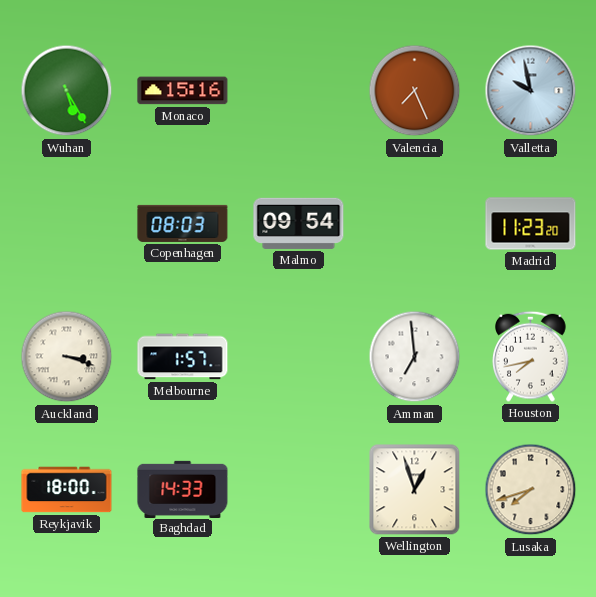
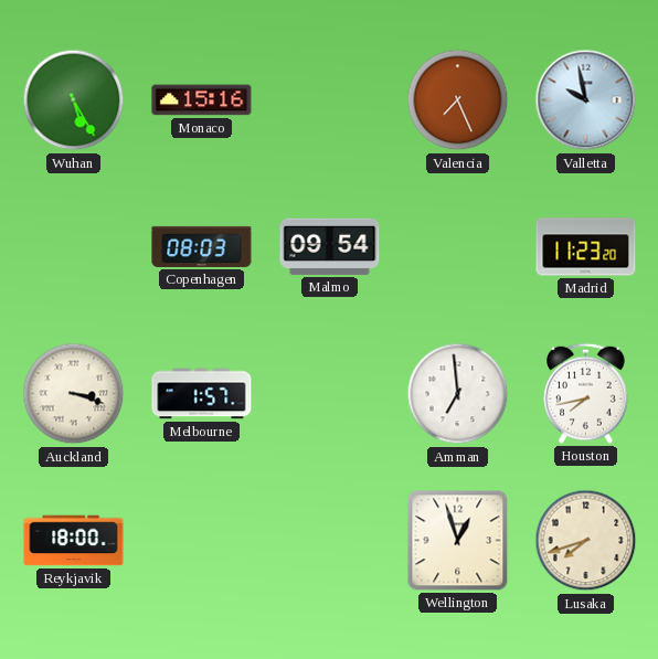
Baghdad: 14:33 -> none
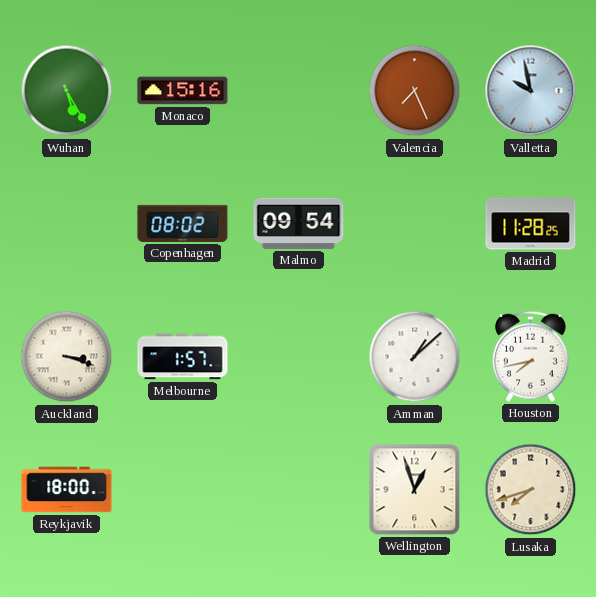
Copenhagen: 08:03 -> 08:02
Madrid: 11:23 -> 11:28
Amman: 6:59 -> 1:08
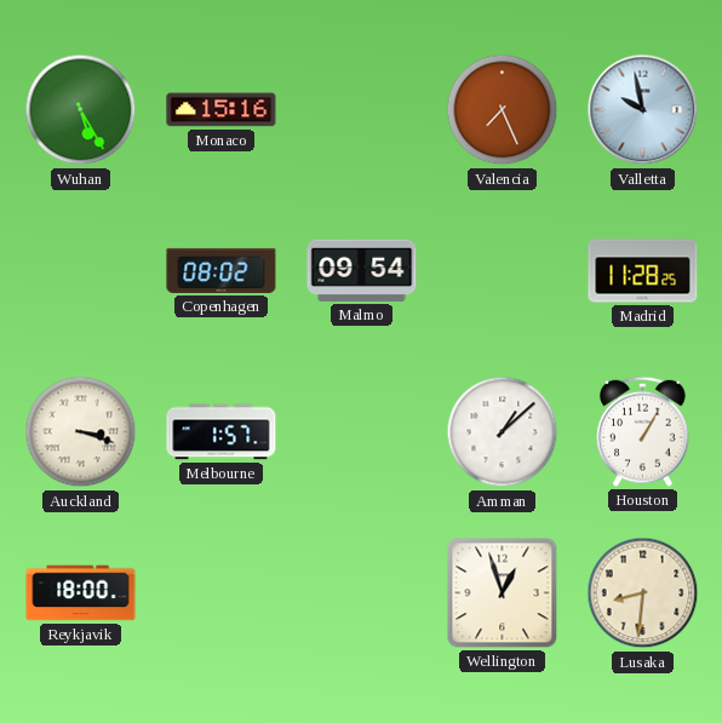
Houston: 7:43 -> 1:05
Lusaka: 7:42 -> 8:31
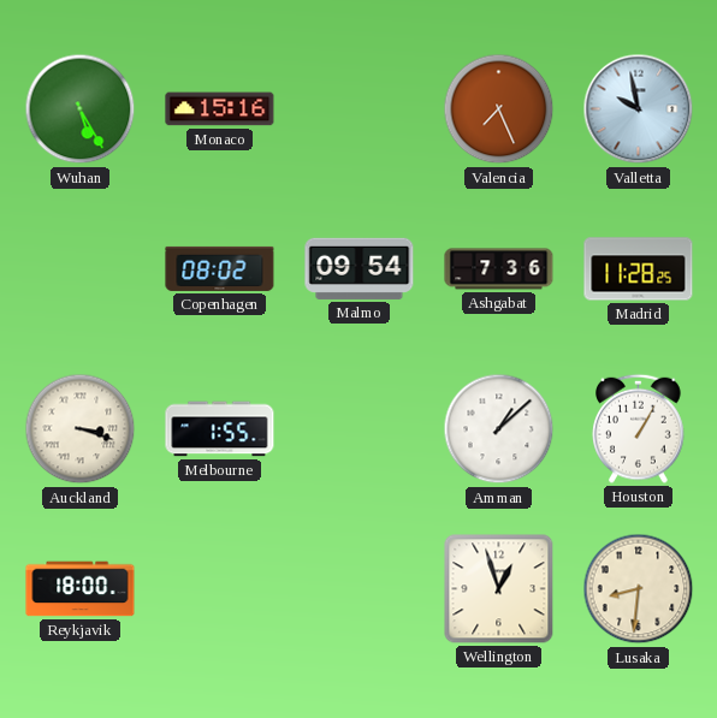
Ashgabat: none -> 7:36
Melbourne: 1:57 -> 1:55
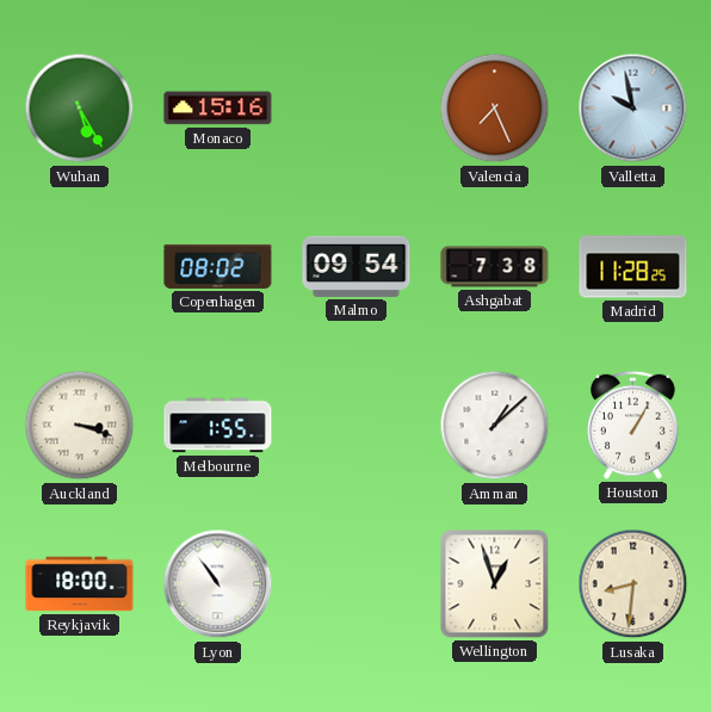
Ashgabat: 7:36 -> 7:38
Lyon: none -> 10:54
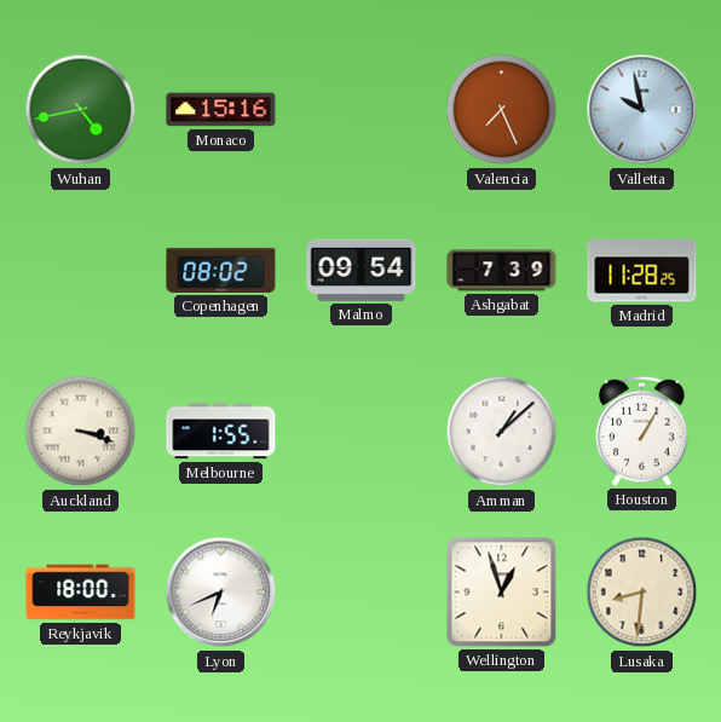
Wuhan: 5:25 -> 4:43
Ashgabat: 7:38 -> 7:39
Lyon: 10:54 -> 6:41
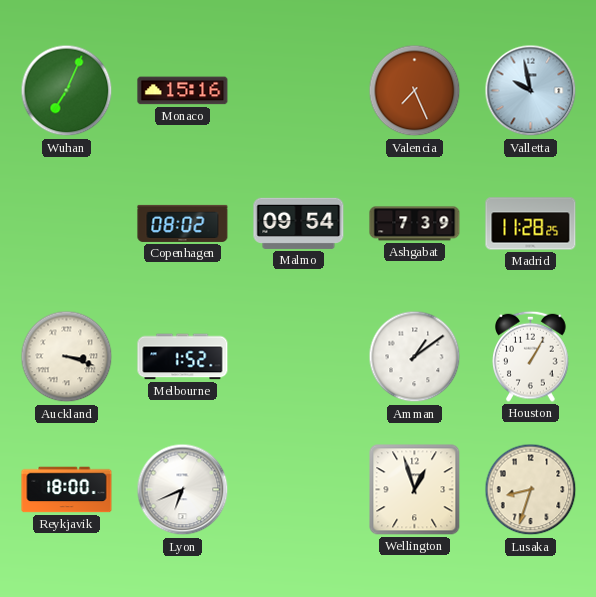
Wuhan: 4:43 -> 7:04
Melbourne: 1:55 -> 1:52
Amman: 1:08 -> 1:09
Lusaka: 8:31 -> 8:33
